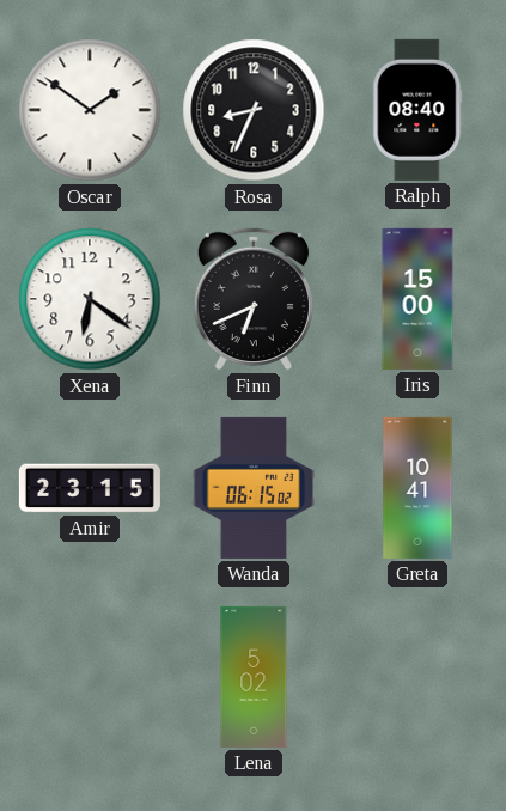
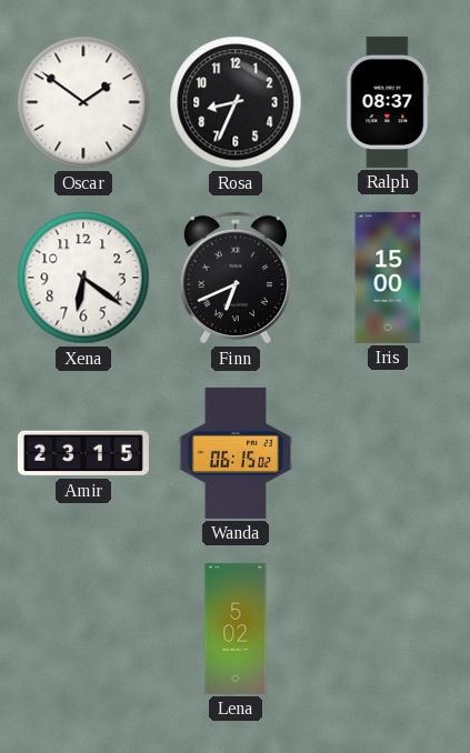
Ralph: 08:40 -> 08:37
Greta: 10:41 -> none
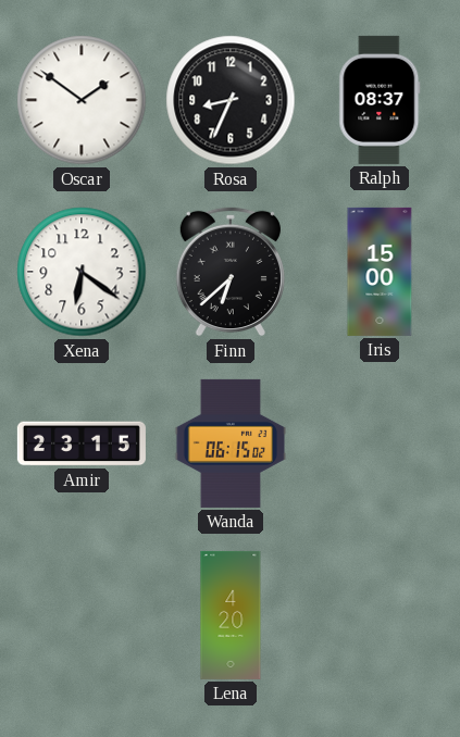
Finn: 6:41 -> 6:38
Lena: 5:02 -> 4:20
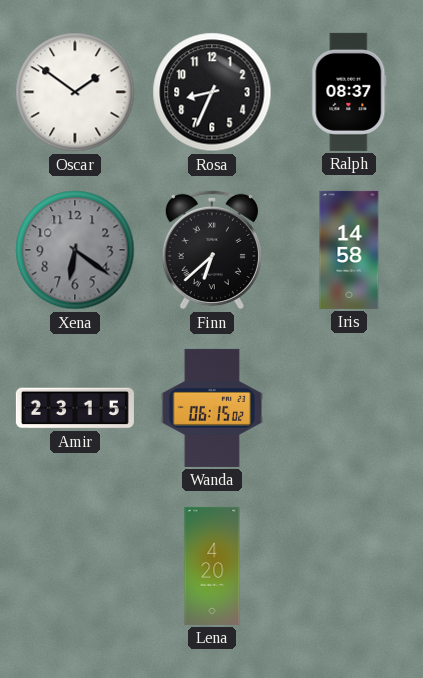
Xena dial: white -> grey
Iris: 15:00 -> 14:58
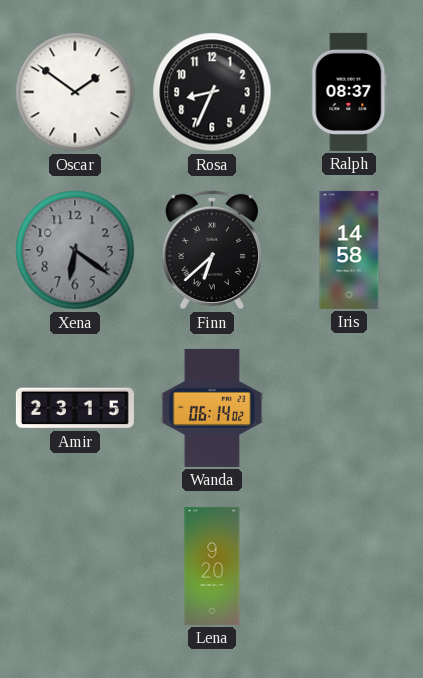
Wanda: 06:15 -> 06:14
Lena: 4:20 -> 9:20
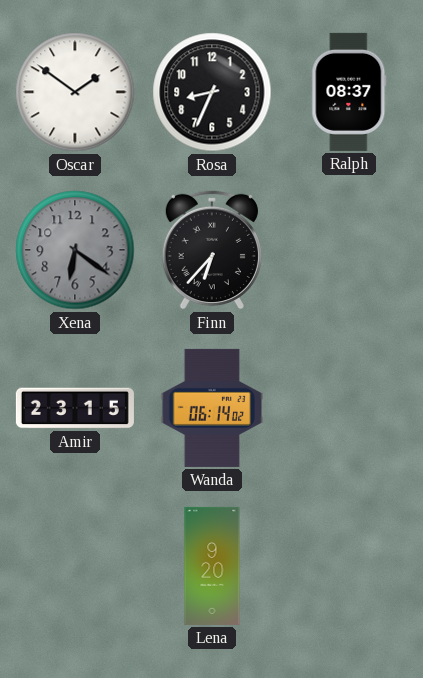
Finn: 6:38 -> 6:37
Iris: 14:58 -> none
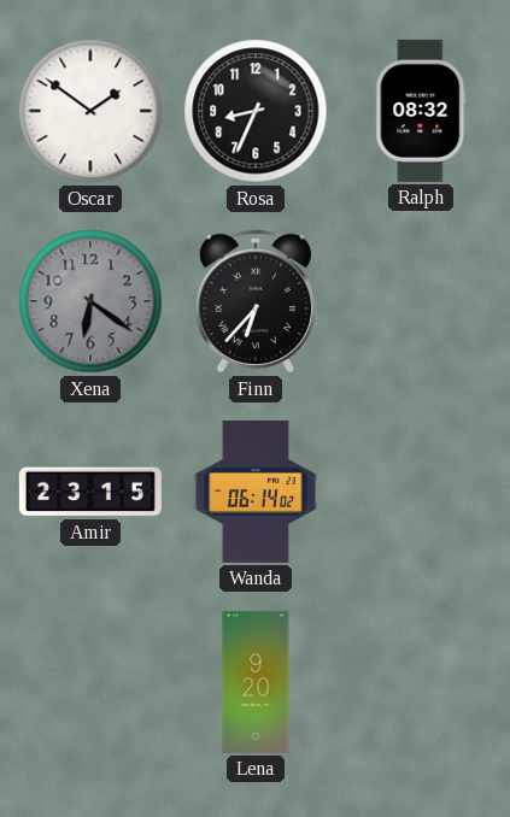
Ralph: 08:37 -> 08:32
